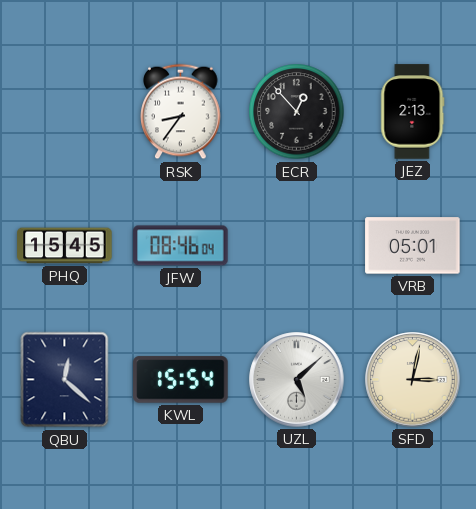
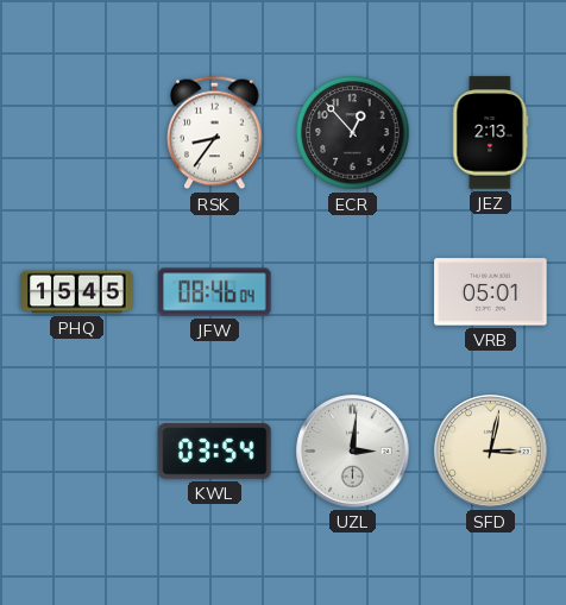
QBU: 12:22 -> none
KWL: 15:54 -> 03:54
UZL: 5:08 -> 3:01
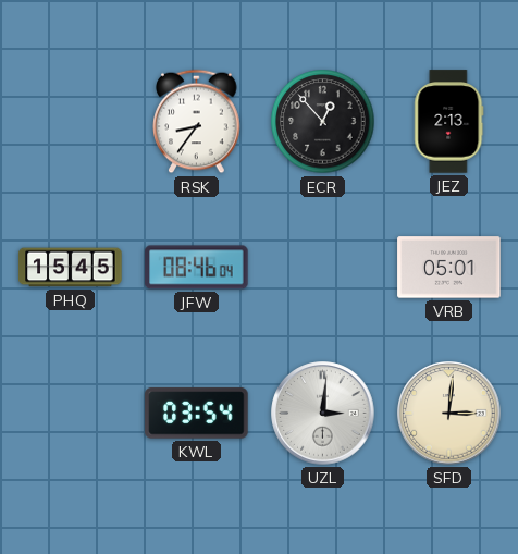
SFD: 3:02 -> 3:01
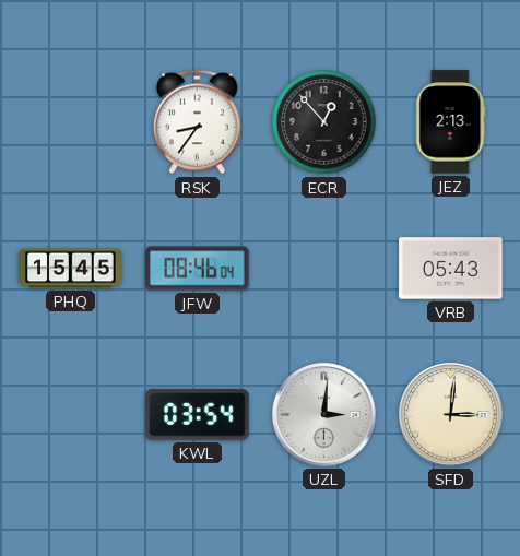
VRB: 05:01 -> 05:43
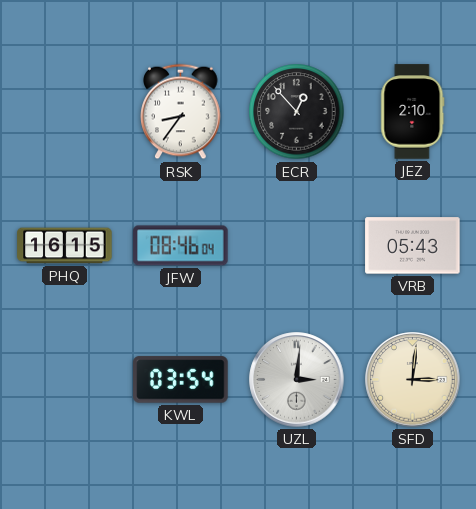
JEZ: 2:13 -> 2:10
PHQ: 15:45 -> 16:15
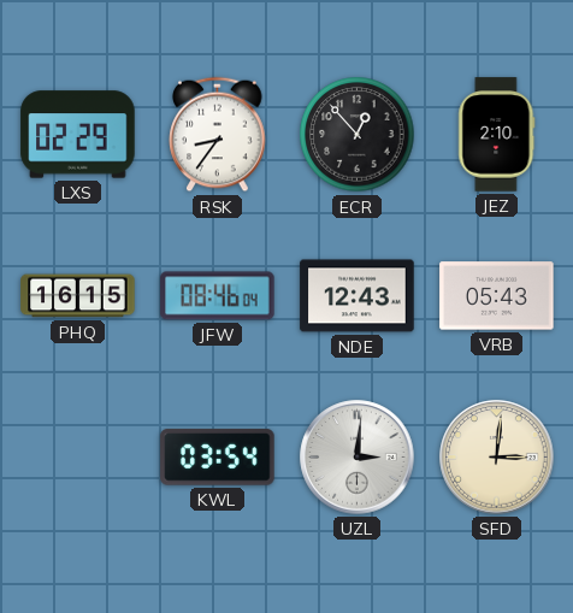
LXS: none -> 02:29
NDE: none -> 12:43
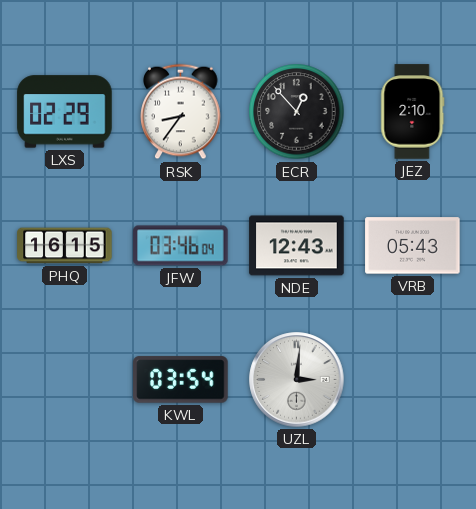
JFW: 08:46 -> 03:46
SFD: 3:01 -> none
